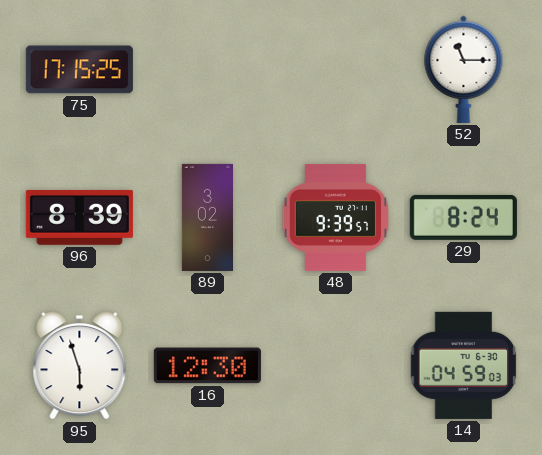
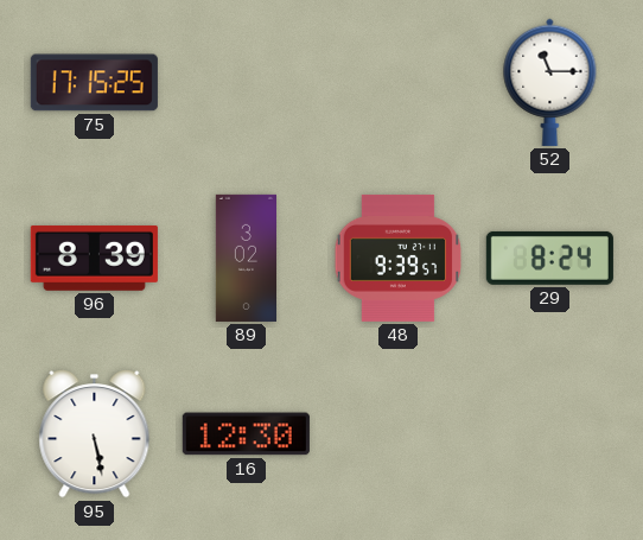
95: 5:57 -> 5:28
14: 04:59 -> none
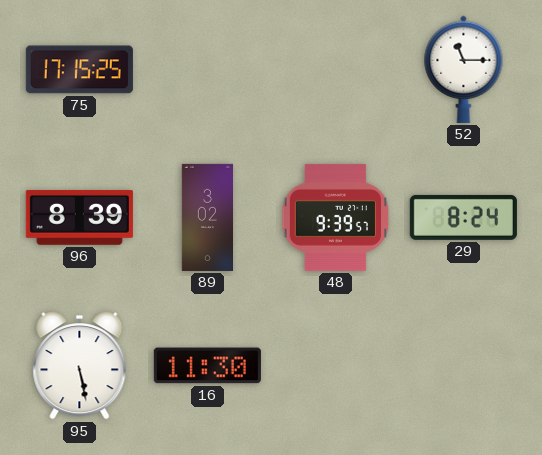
16: 12:30 -> 11:30
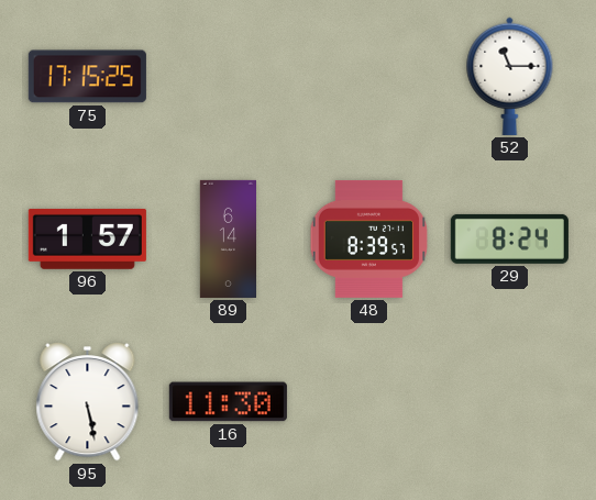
96: 8:39 -> 1:57
89: 3:02 -> 6:14
48: 9:39 -> 8:39
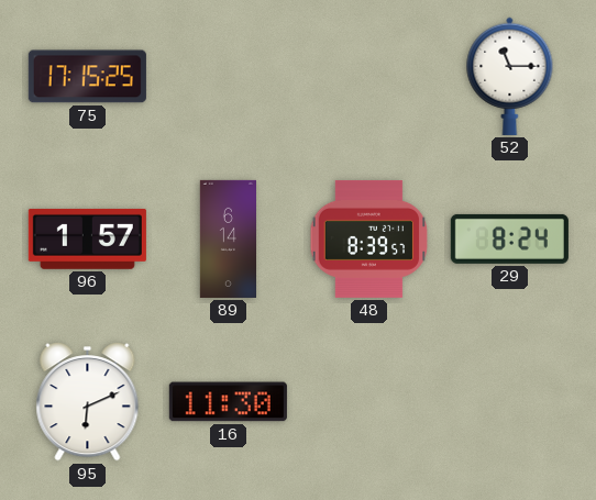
95: 5:28 -> 6:11
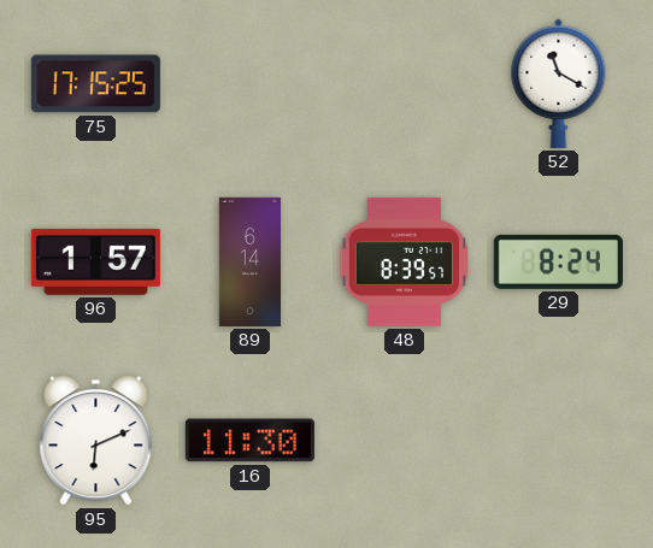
52: 11:15 -> 11:20
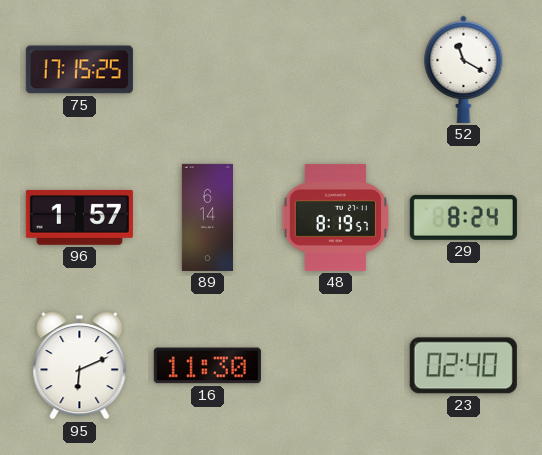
48: 8:39 -> 8:19
23: none -> 02:40
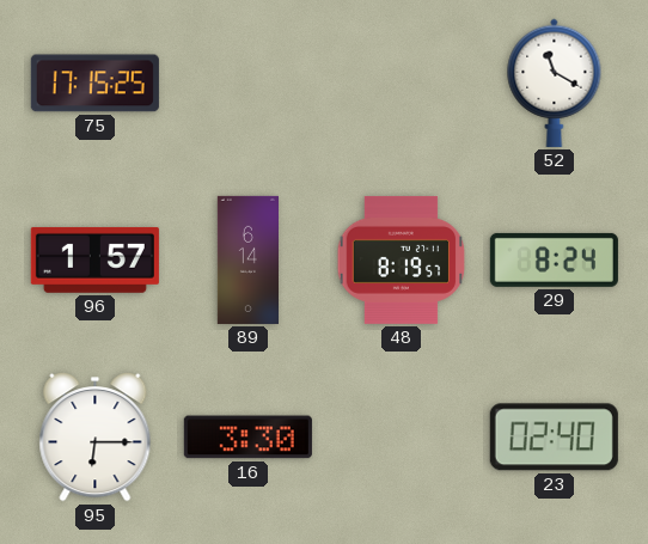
95: 6:11 -> 6:15
16: 11:30 -> 3:30
